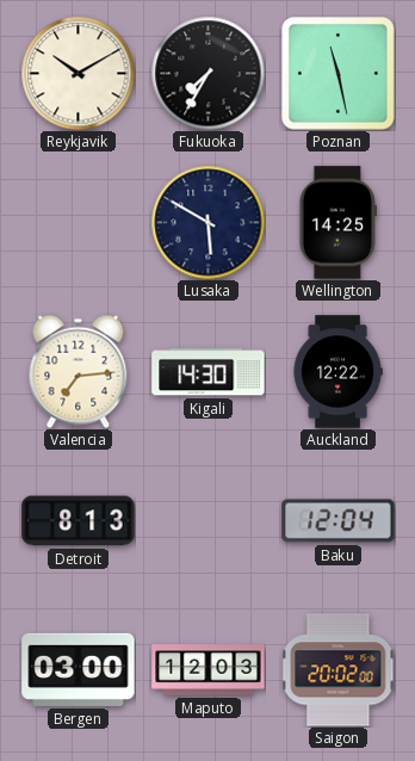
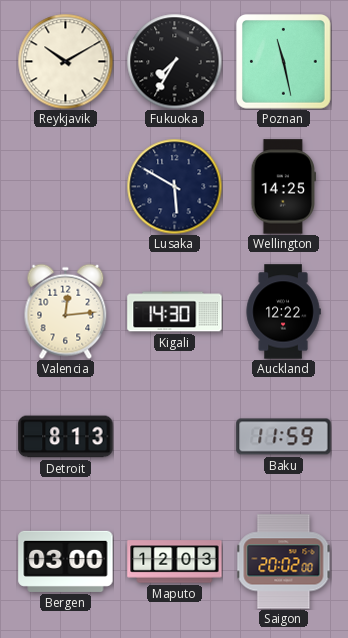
Valencia: 7:14 -> 12:14
Baku: 12:04 -> 11:59
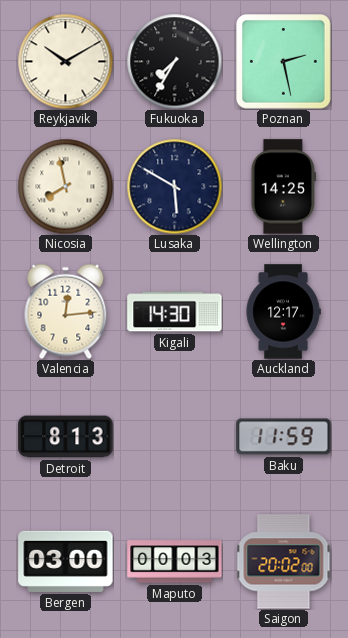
Poznan: 11:28 -> 2:28
Nicosia: none -> 7:58
Auckland: 12:22 -> 12:17
Maputo: 12:03 -> 00:03
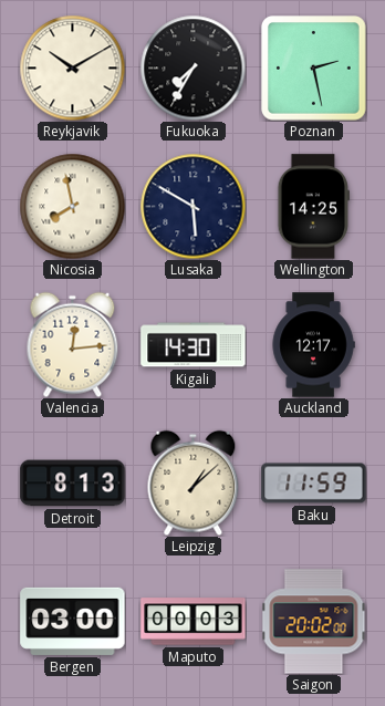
Leipzig: none -> 1:08
